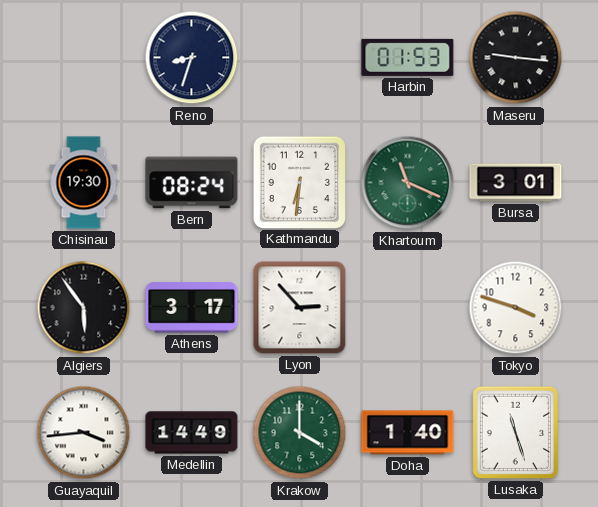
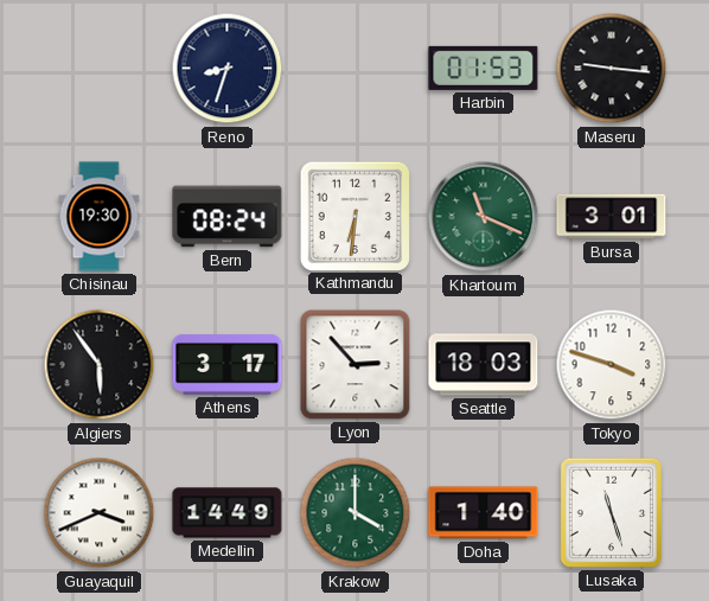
Seattle: none -> 18:03
Guayaquil: 3:44 -> 3:41
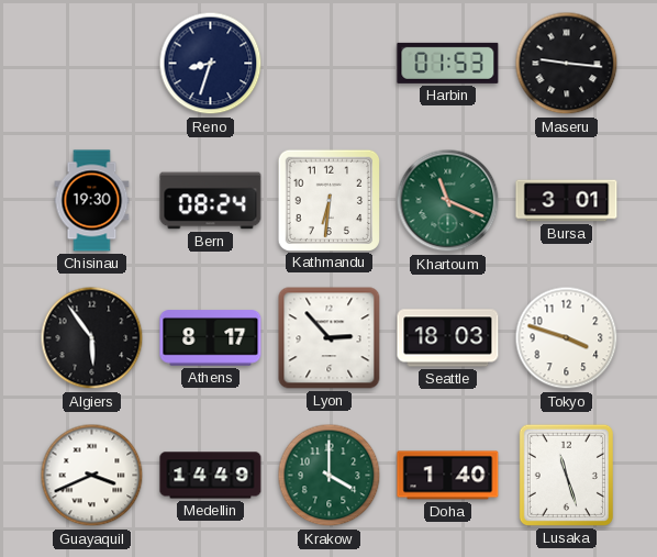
Athens: 3:17 -> 8:17
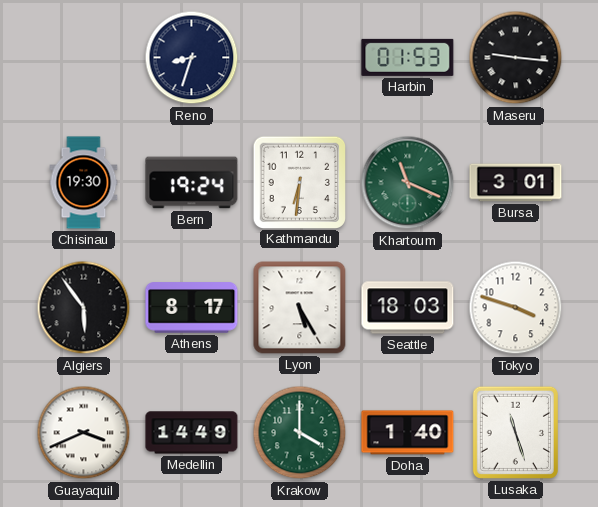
Bern: 08:24 -> 19:24
Lyon: 2:53 -> 5:25
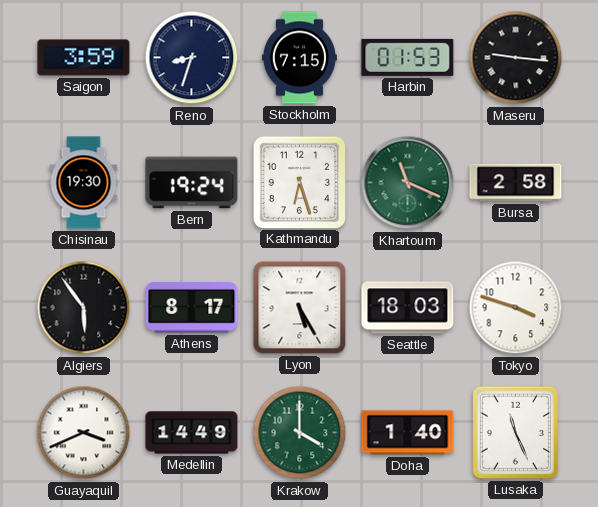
Saigon: none -> 3:59
Stockholm: none -> 7:15
Kathmandu: 6:31 -> 6:27
Bursa: 3:01 -> 2:58
Lusaka: 11:27 -> 11:26
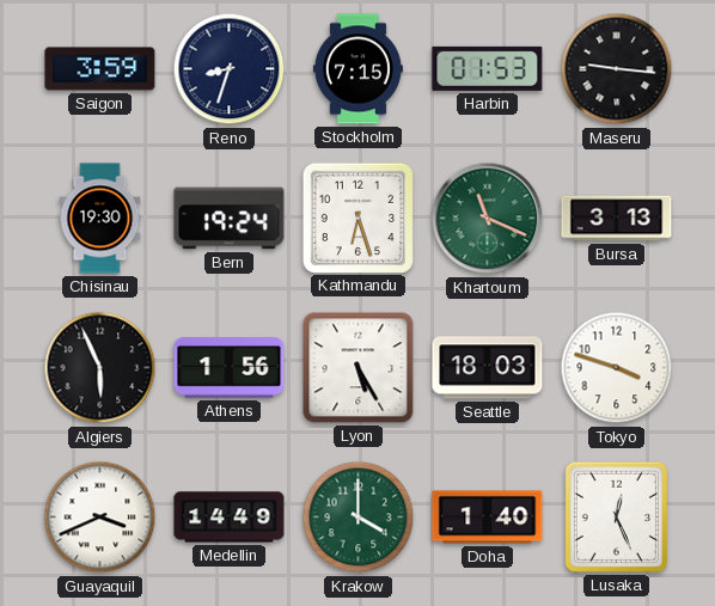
Bursa: 2:58 -> 3:13
Algiers: 5:54 -> 5:56
Athens: 8:17 -> 1:56
Lusaka: 11:26 -> 12:26
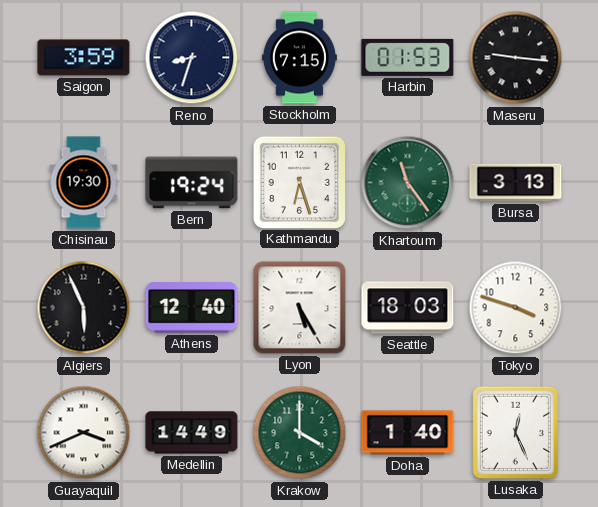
Khartoum: 11:19 -> 11:24
Athens: 1:56 -> 12:40
